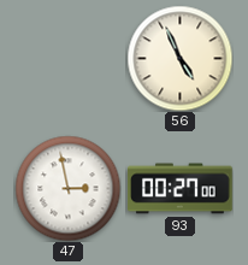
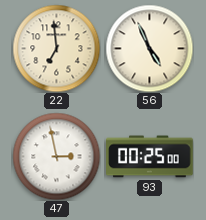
22: none -> 6:59
93: 00:27 -> 00:25
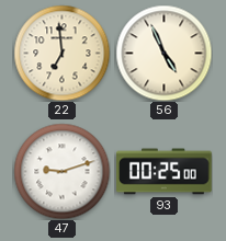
47: 2:58 -> 9:12
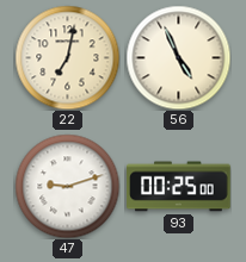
22: 6:59 -> 7:02
